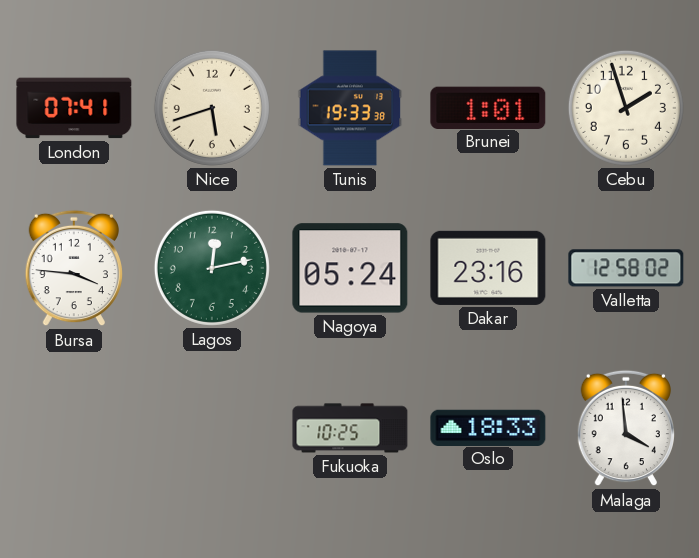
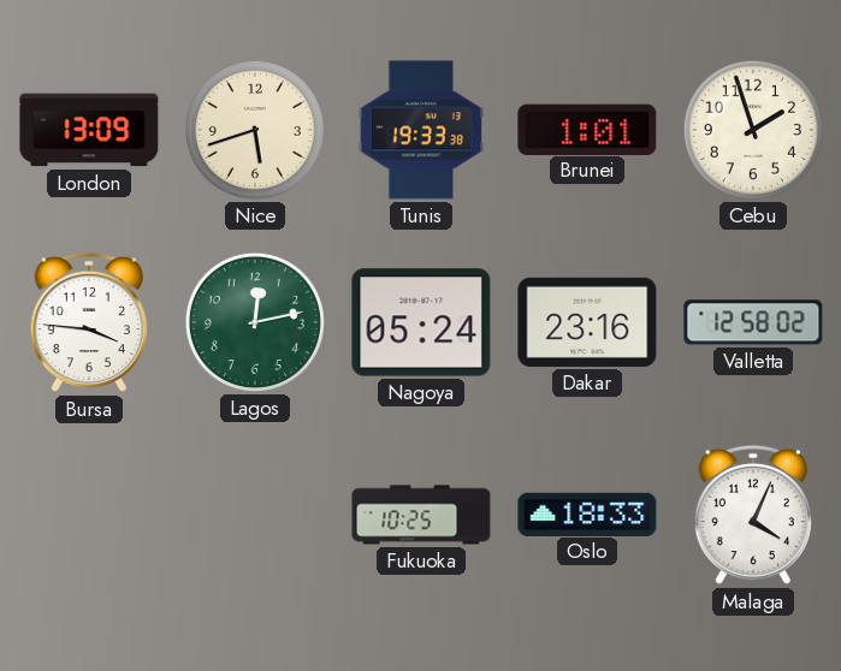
London: 07:41 -> 13:09
Malaga: 3:59 -> 4:04
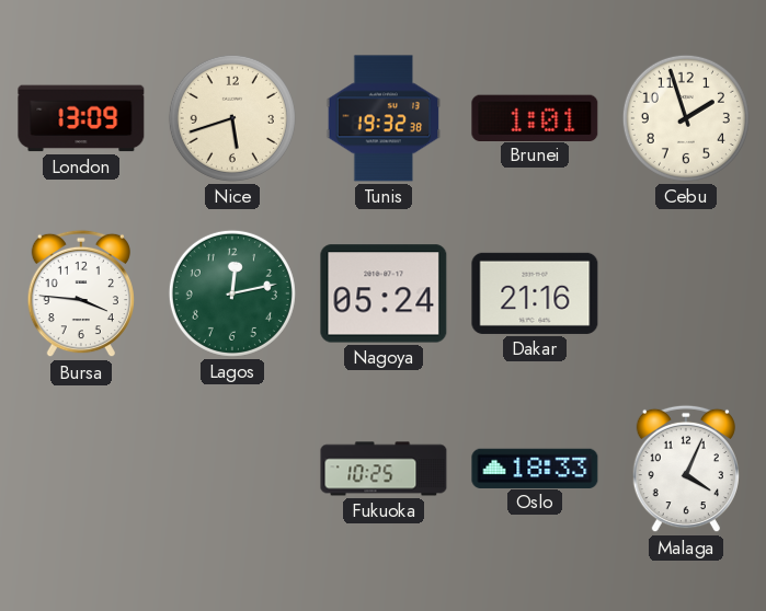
Tunis: 19:33 -> 19:32
Dakar: 23:16 -> 21:16
Valletta: 12:58 -> none
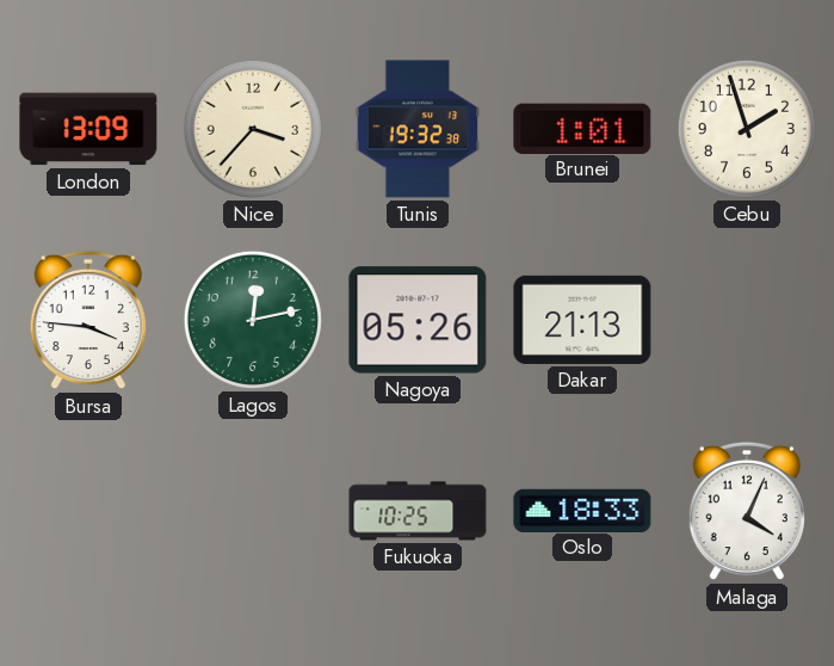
Nice: 5:42 -> 3:37
Nagoya: 05:24 -> 05:26
Dakar: 21:16 -> 21:13
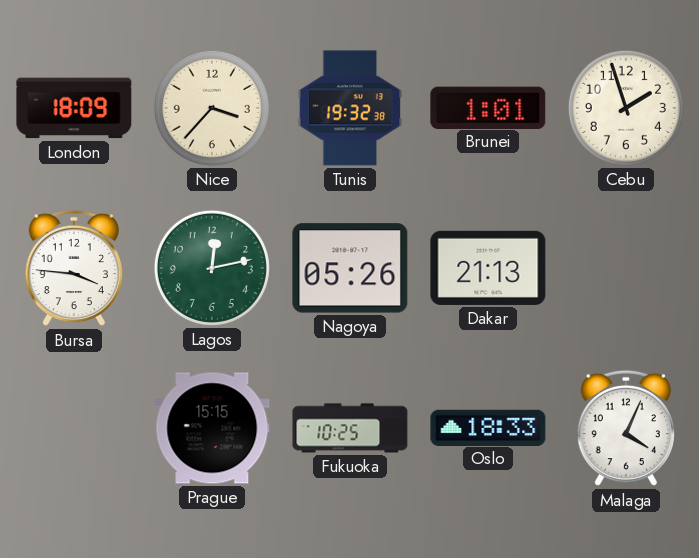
London: 13:09 -> 18:09
Prague: none -> 15:15
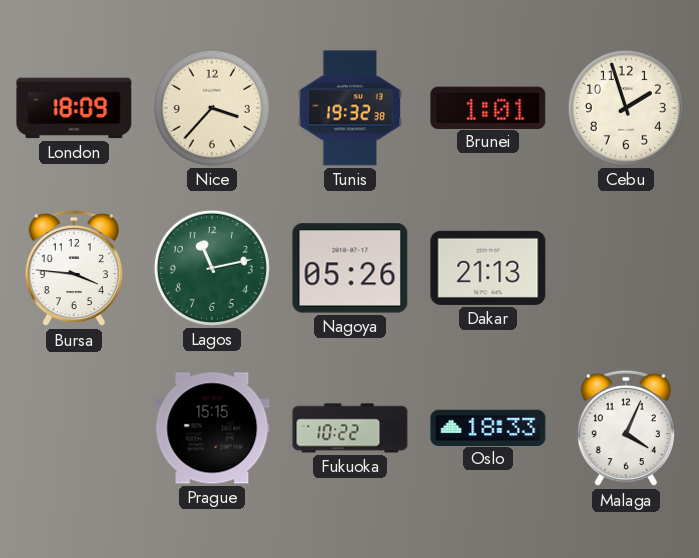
Lagos: 12:13 -> 11:13
Fukuoka: 10:25 -> 10:22
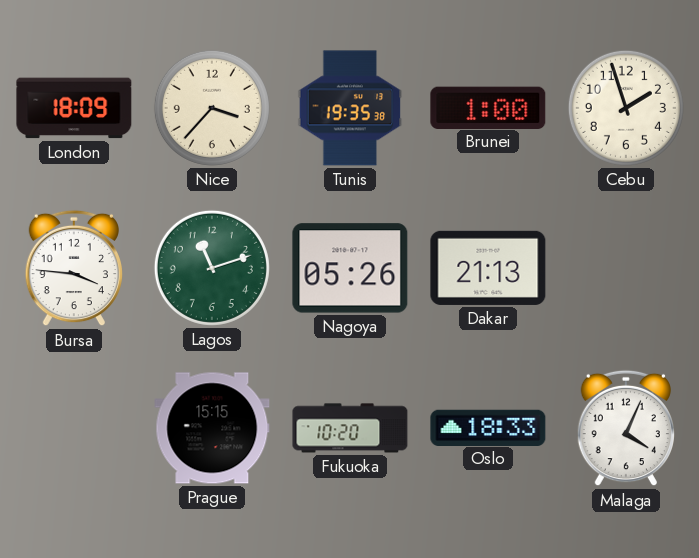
Tunis: 19:32 -> 19:35
Brunei: 1:01 -> 1:00
Lagos: 11:13 -> 11:12
Fukuoka: 10:22 -> 10:20
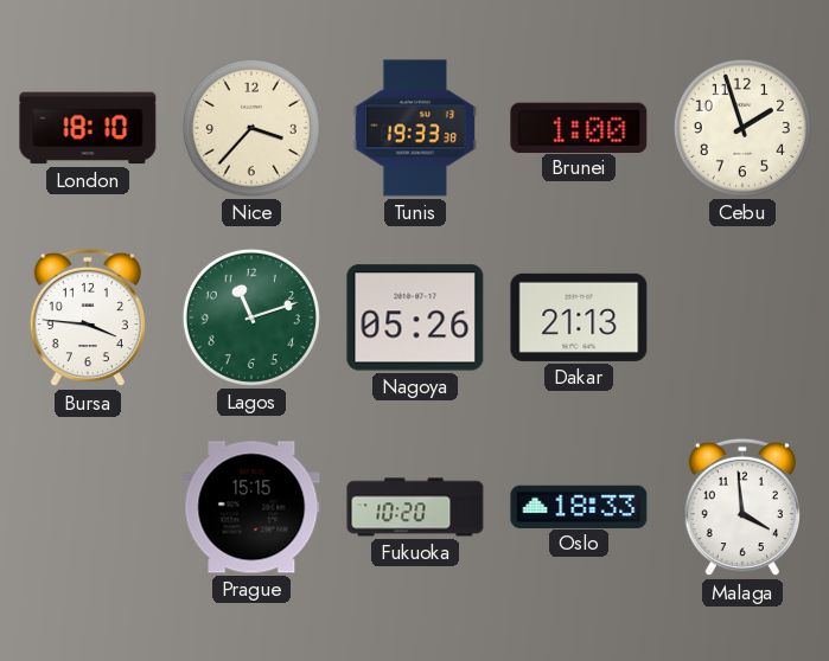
London: 18:09 -> 18:10
Tunis: 19:35 -> 19:33
Malaga: 4:04 -> 3:59
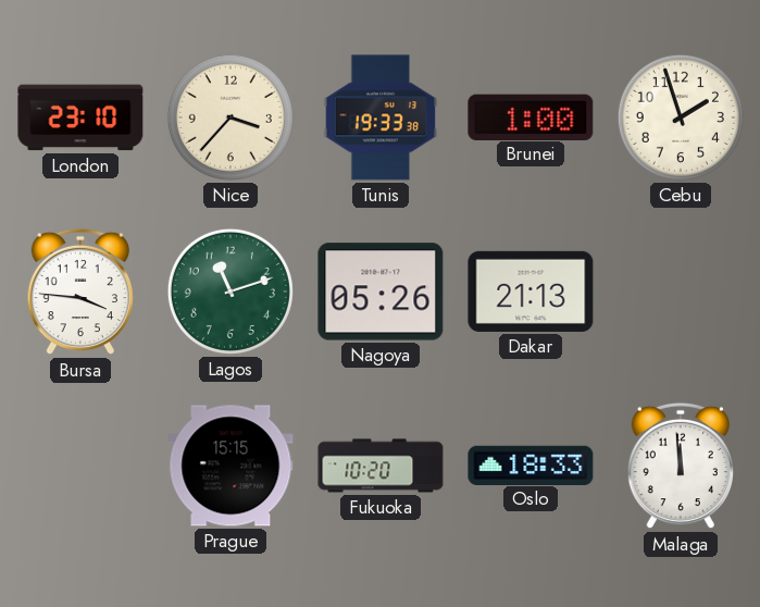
London: 18:10 -> 23:10
Malaga: 3:59 -> 11:59
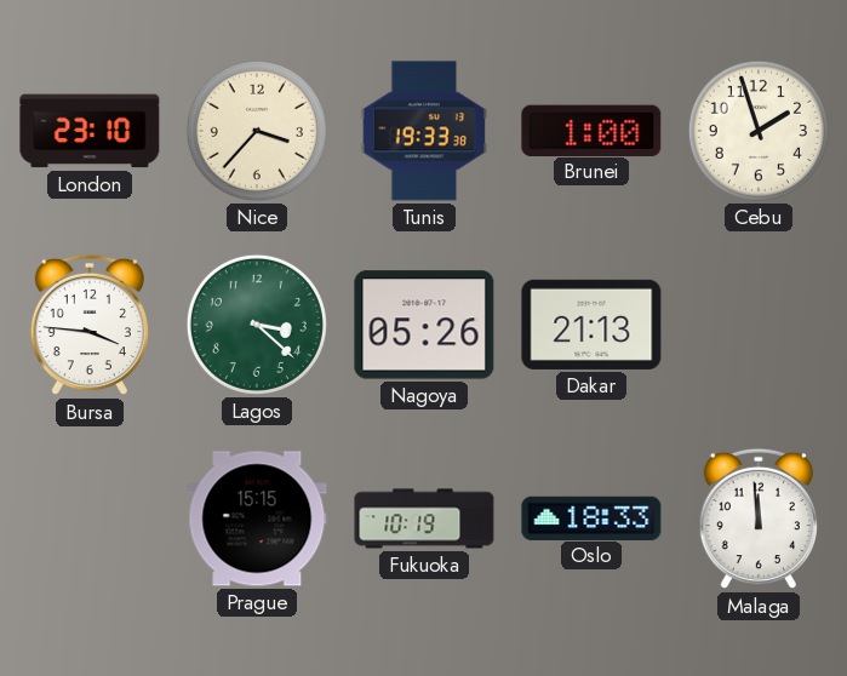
Lagos: 11:12 -> 3:22
Fukuoka: 10:20 -> 10:19
